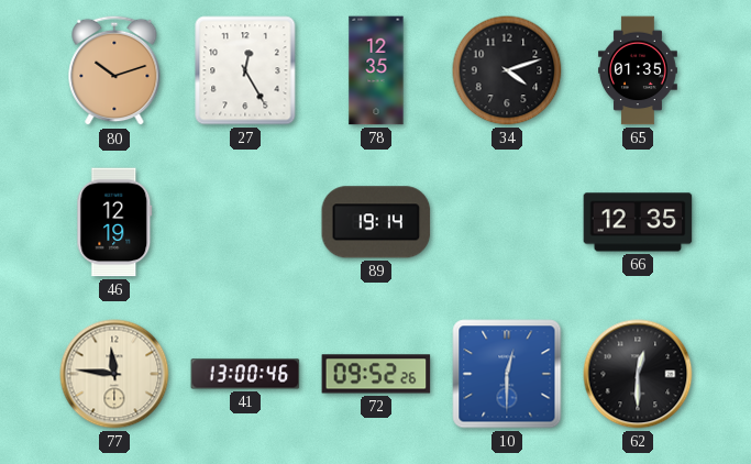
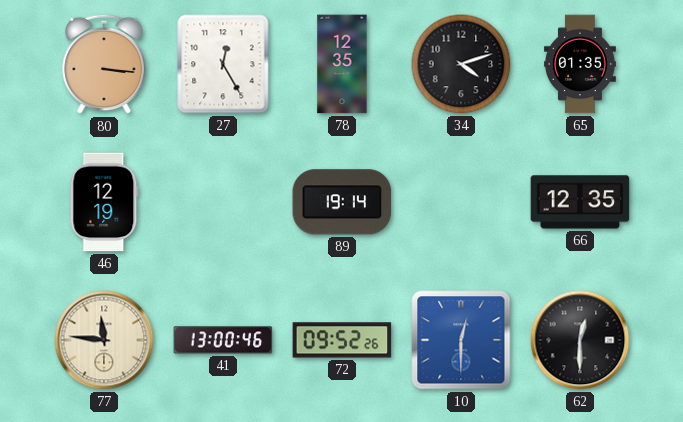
80: 10:12 -> 3:16
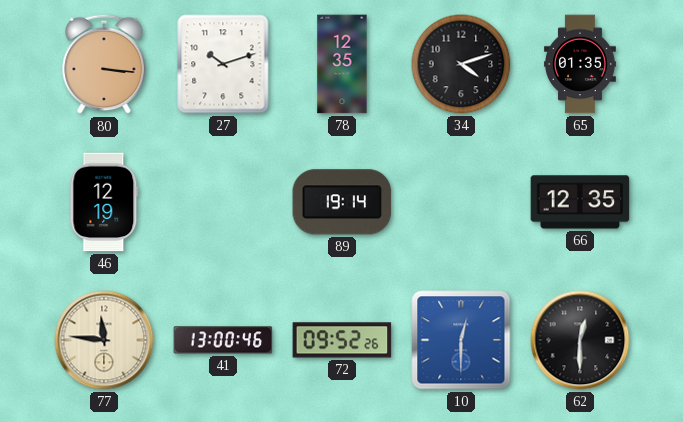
27: 12:25 -> 10:12
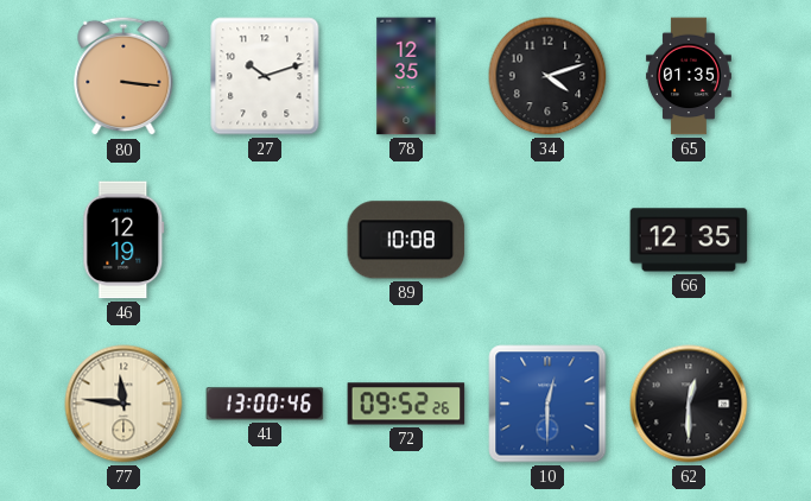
89: 19:14 -> 10:08
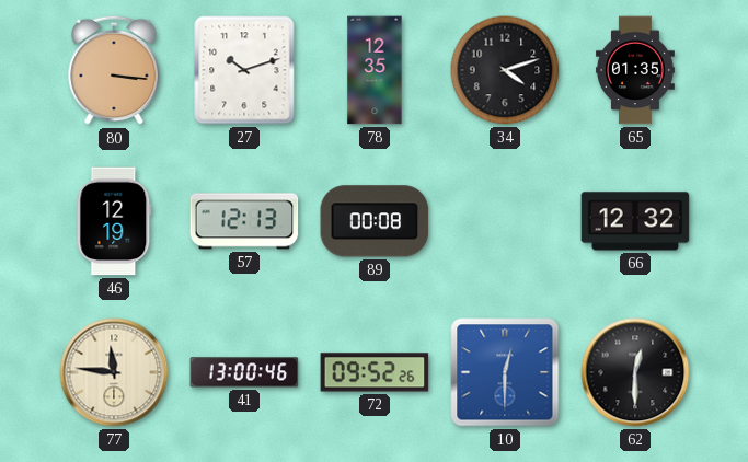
57: none -> 12:13
89: 10:08 -> 00:08
66: 12:35 -> 12:32
